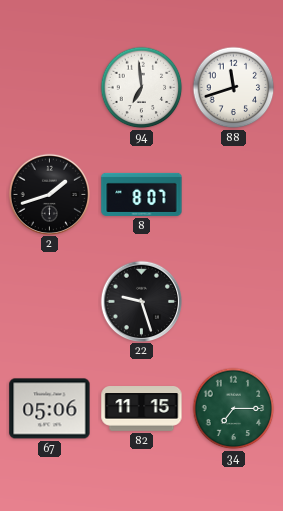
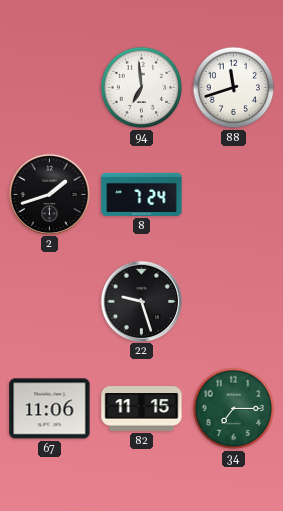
8: 8:07 -> 7:24
67: 05:06 -> 11:06
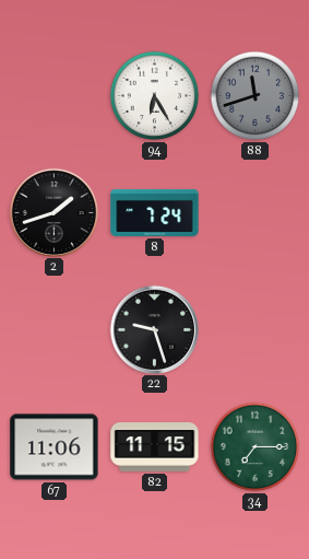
94: 6:59 -> 6:25
88 dial: white -> grey
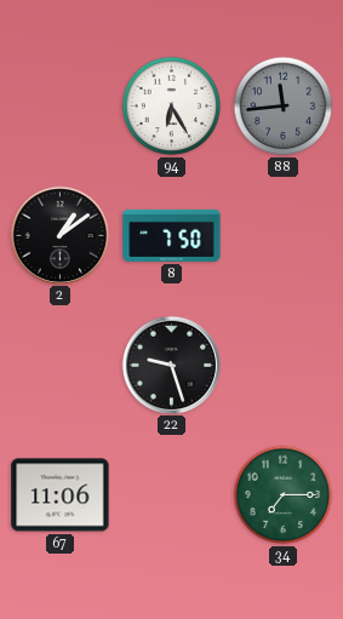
88: 11:42 -> 11:44
2: 1:42 -> 1:09
8: 7:24 -> 7:50
82: 11:15 -> none
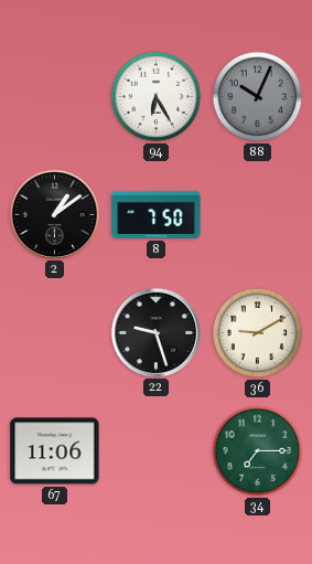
88: 11:44 -> 10:04
36: none -> 9:10
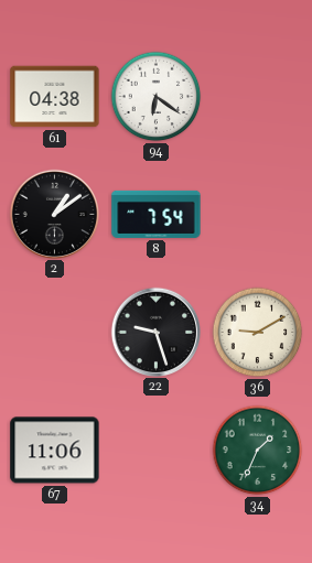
61: none -> 04:38
94: 6:25 -> 6:21
88: 10:04 -> none
8: 7:50 -> 7:54
34: 7:15 -> 1:34
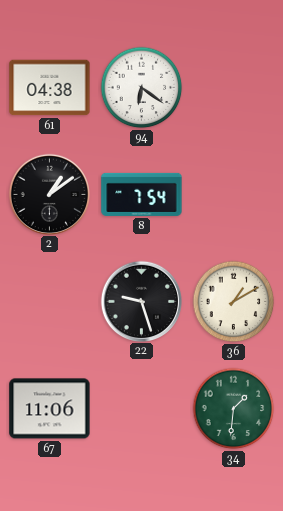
36: 9:10 -> 1:10
34: 1:34 -> 1:31
